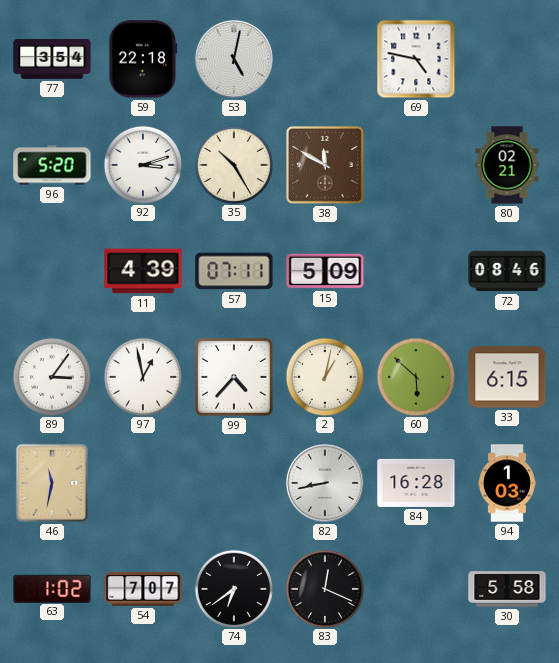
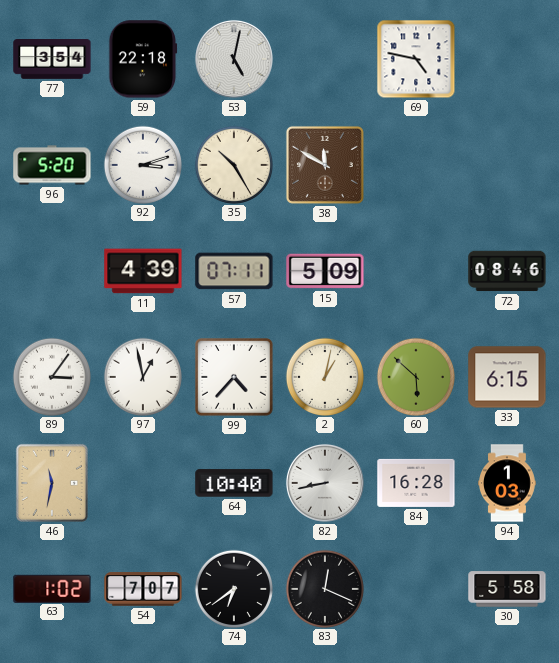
80: 02:21 -> none
64: none -> 10:40
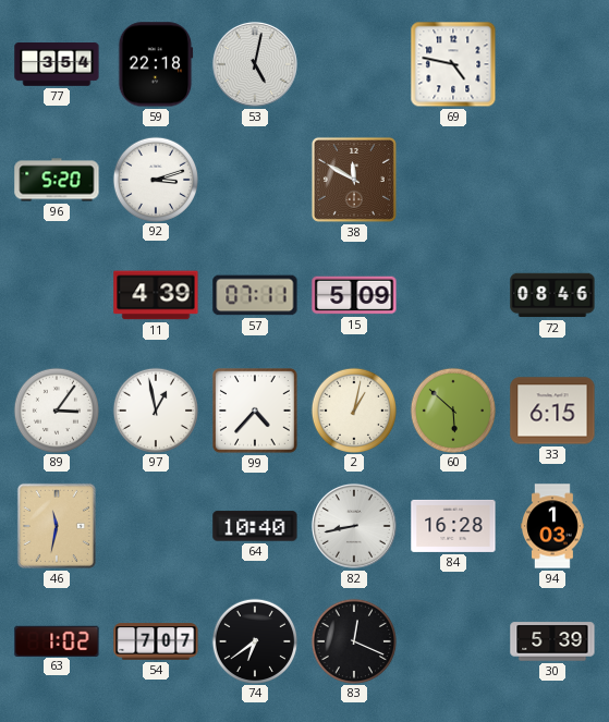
35: 10:25 -> none
30: 5:58 -> 5:39
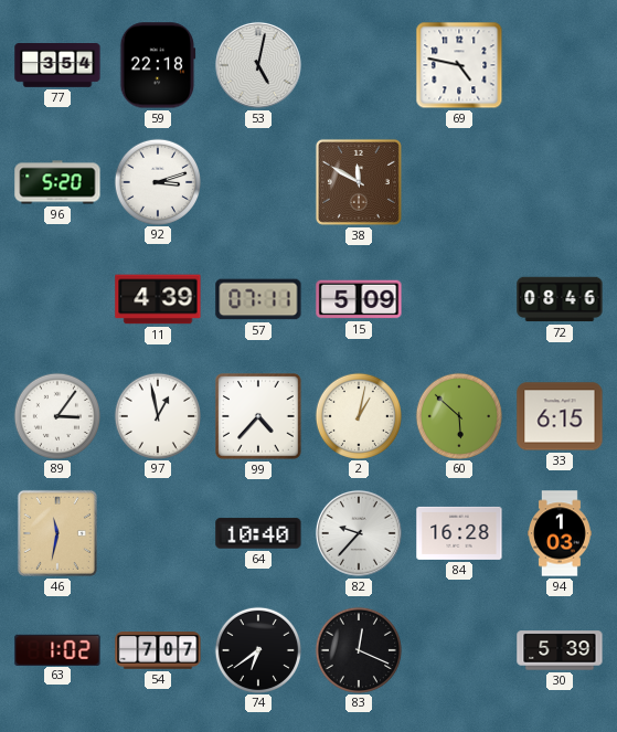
82: 8:43 -> 9:37
